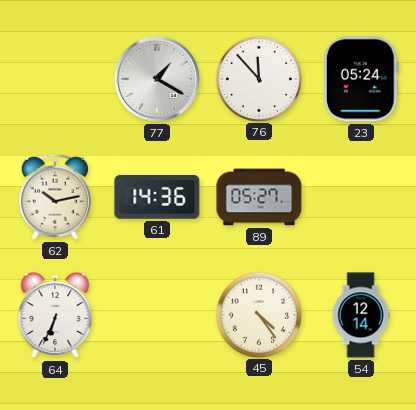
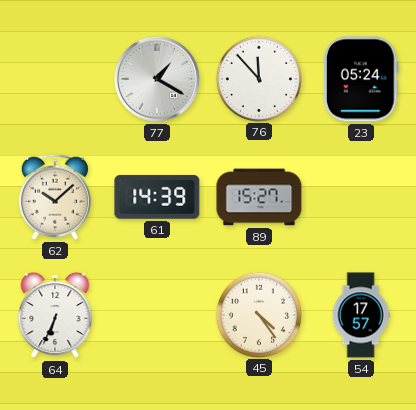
62: 10:13 -> 10:08
61: 14:36 -> 14:39
89: 05:27 -> 15:27
54: 12:14 -> 17:57
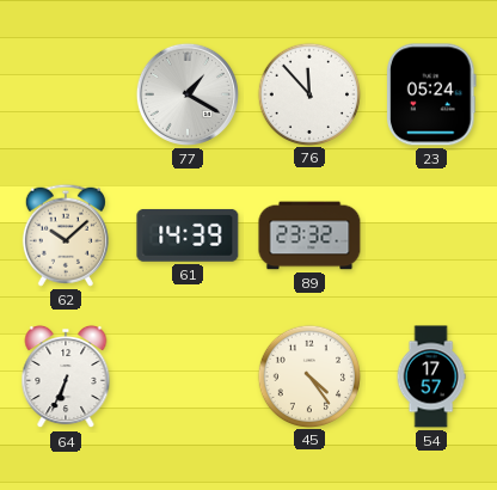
89: 15:27 -> 23:32
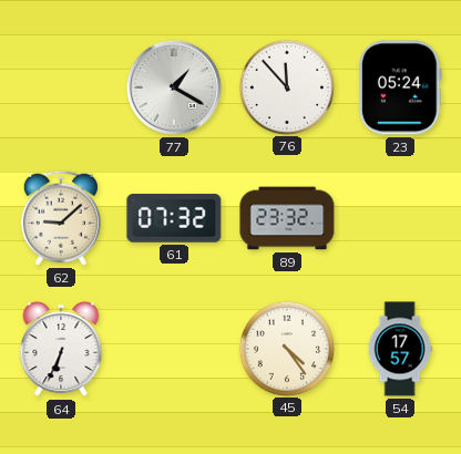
62: 10:08 -> 9:08
61: 14:39 -> 07:32
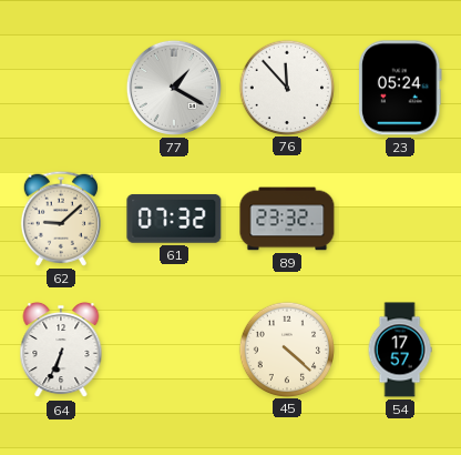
45: 4:24 -> 4:22
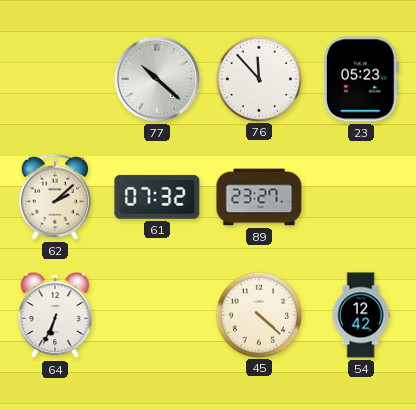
77: 1:20 -> 10:22
23: 05:24 -> 05:23
62: 9:08 -> 2:08
89: 23:32 -> 23:27
54: 17:57 -> 12:42
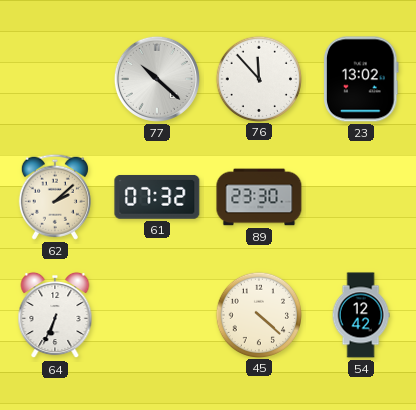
23: 05:23 -> 13:02
89: 23:27 -> 23:30
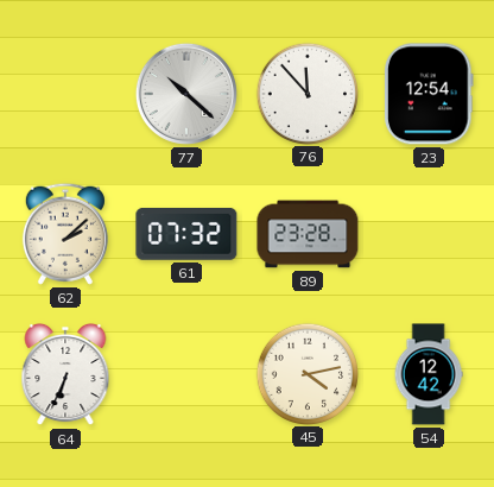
23: 13:02 -> 12:54
89: 23:30 -> 23:28
45: 4:22 -> 4:13
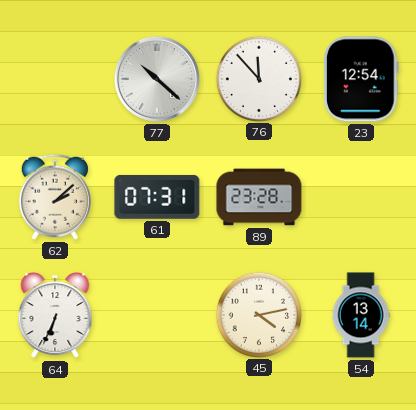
61: 07:32 -> 07:31
54: 12:42 -> 13:14
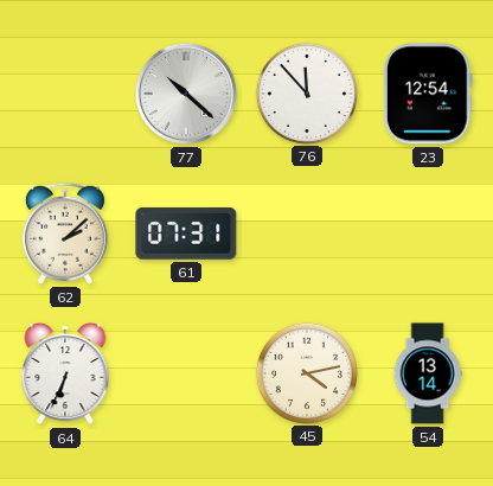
89: 23:28 -> none
